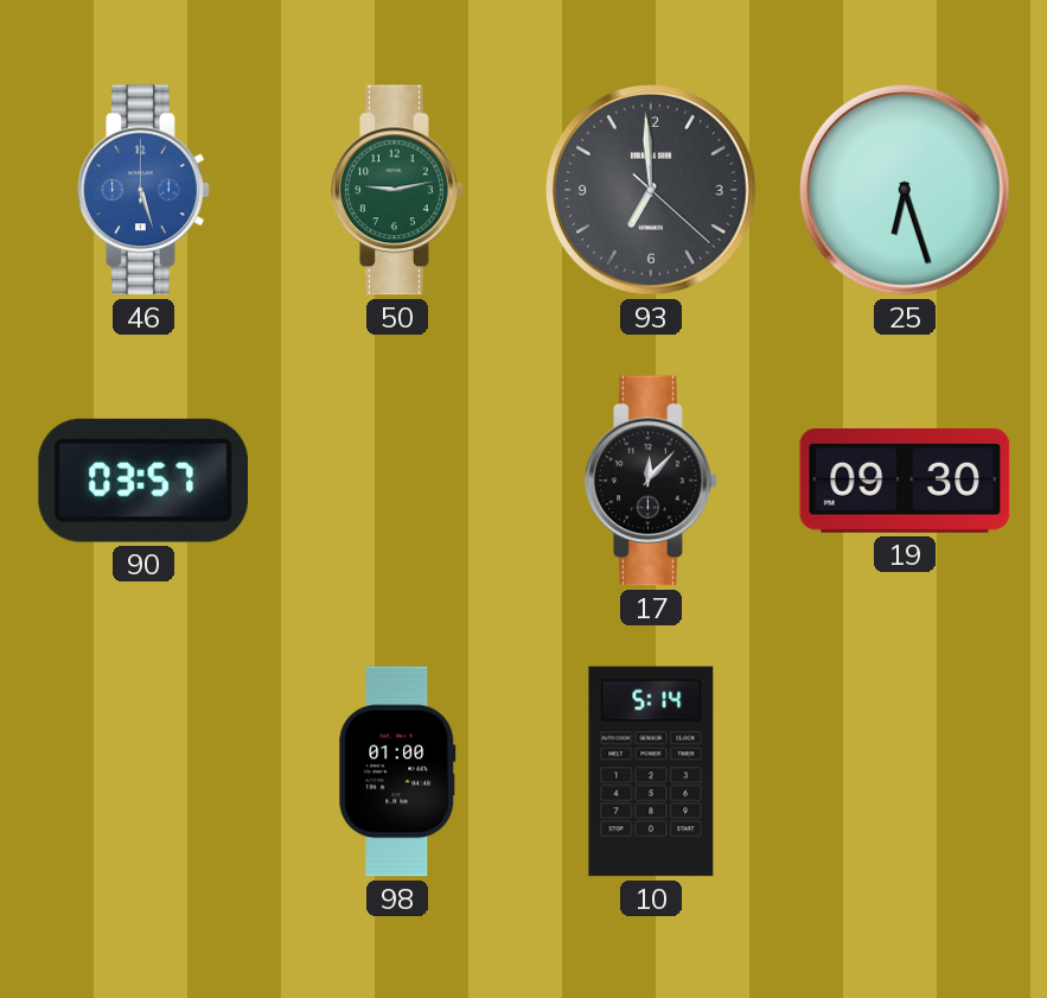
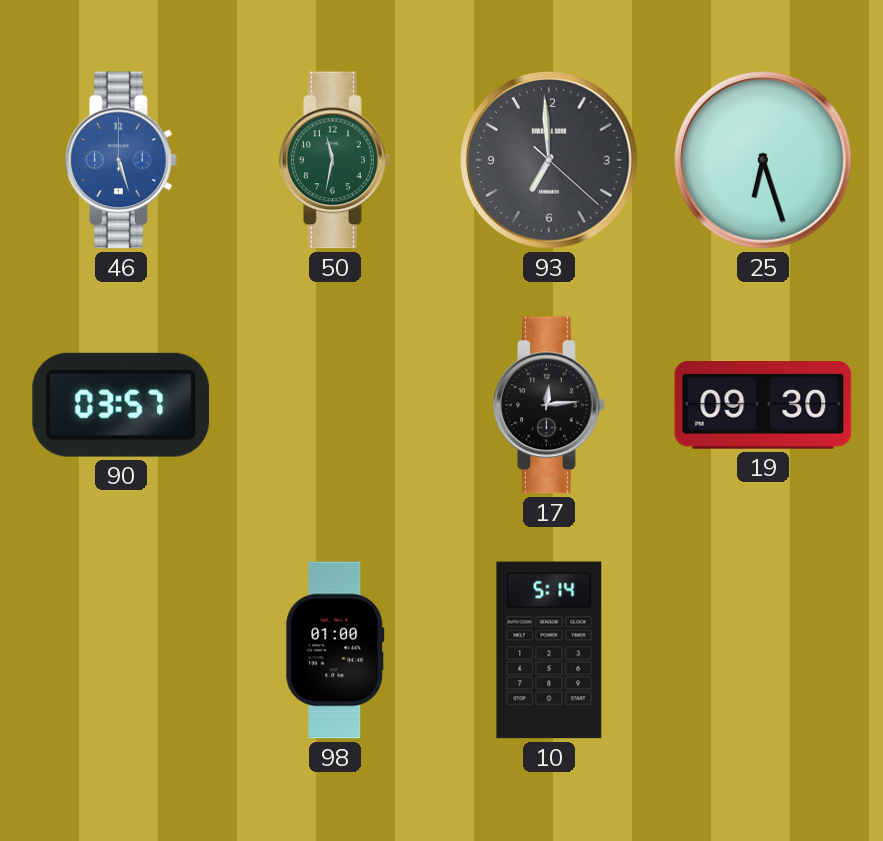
50: 9:13 -> 11:32
17: 12:07 -> 12:14
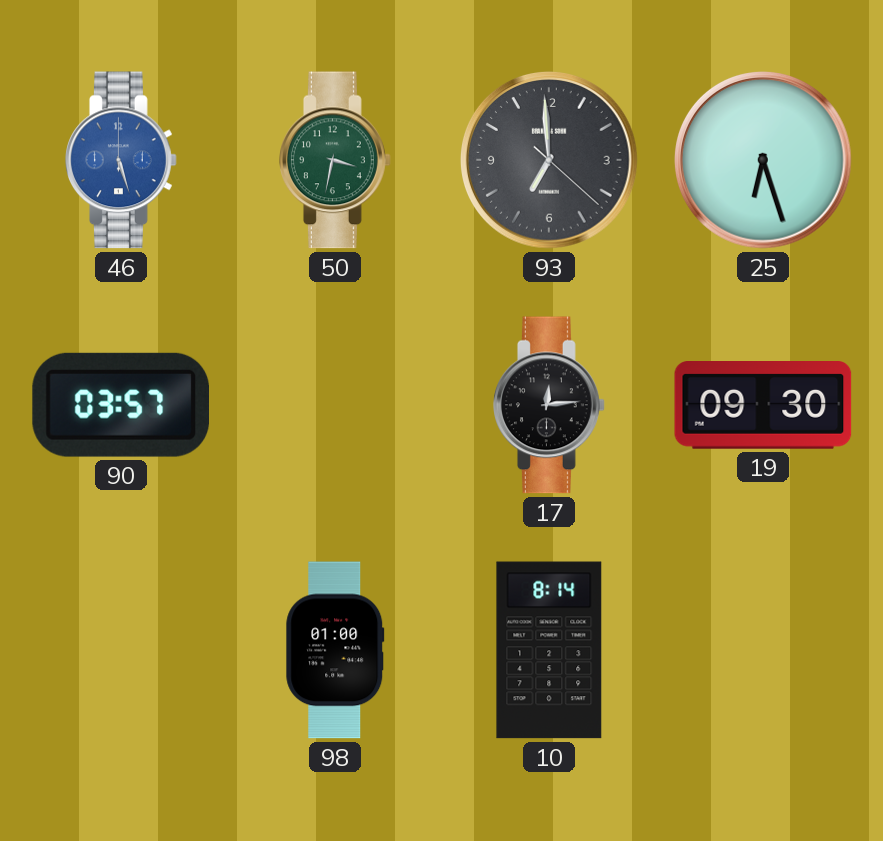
50: 11:32 -> 3:32
10: 5:14 -> 8:14
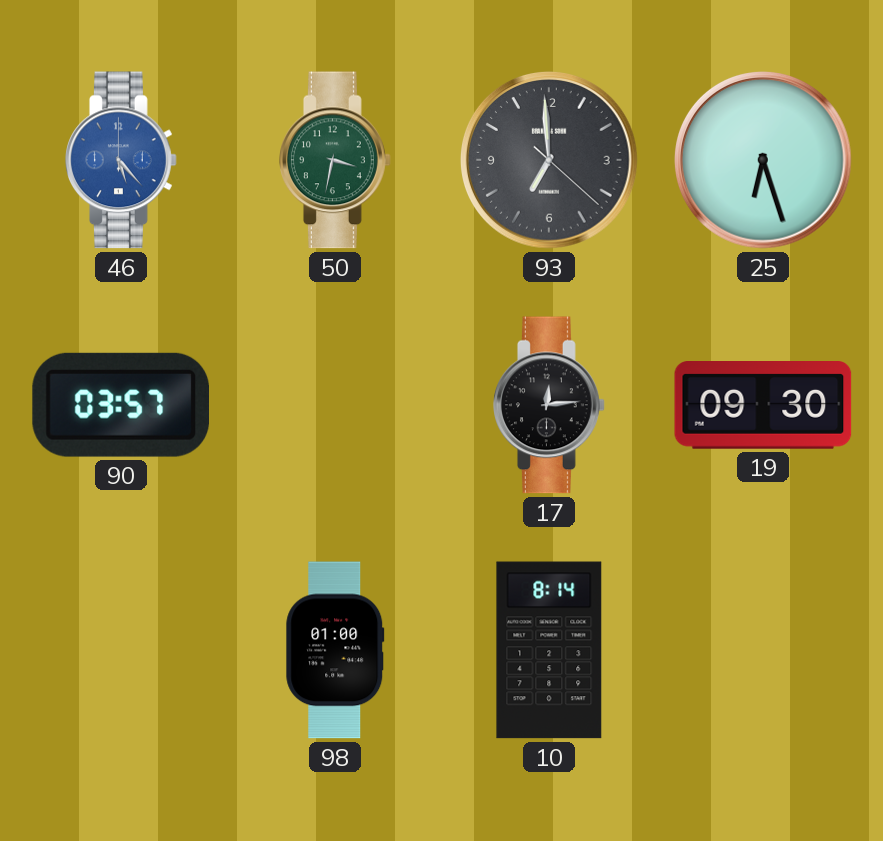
46: 5:27 -> 5:23
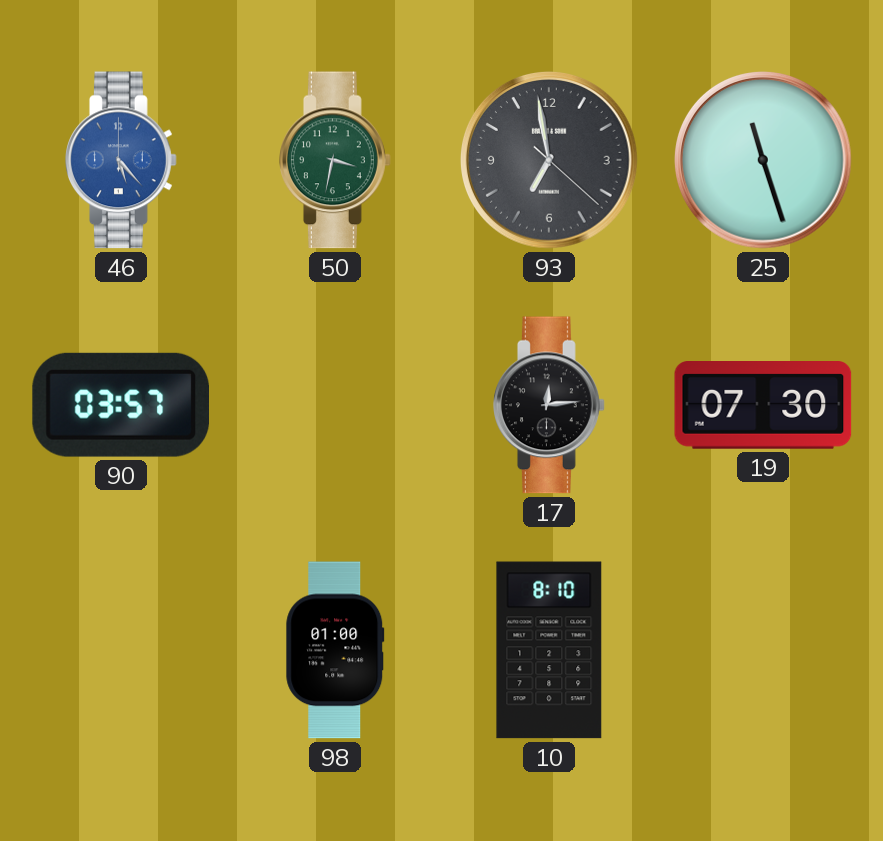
93: 6:59 -> 6:58
25: 6:27 -> 11:27
19: 09:30 -> 07:30
10: 8:14 -> 8:10
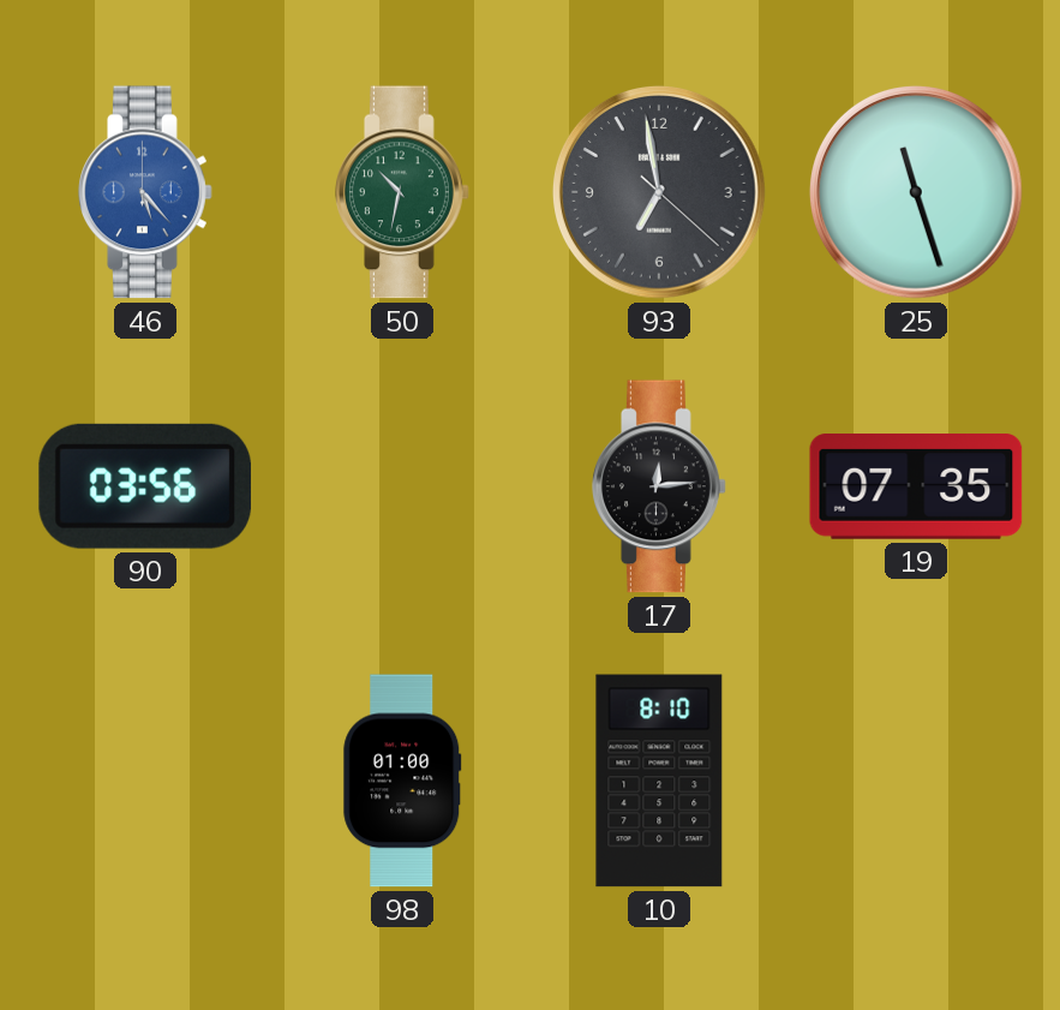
50: 3:32 -> 10:32
90: 03:57 -> 03:56
19: 07:30 -> 07:35
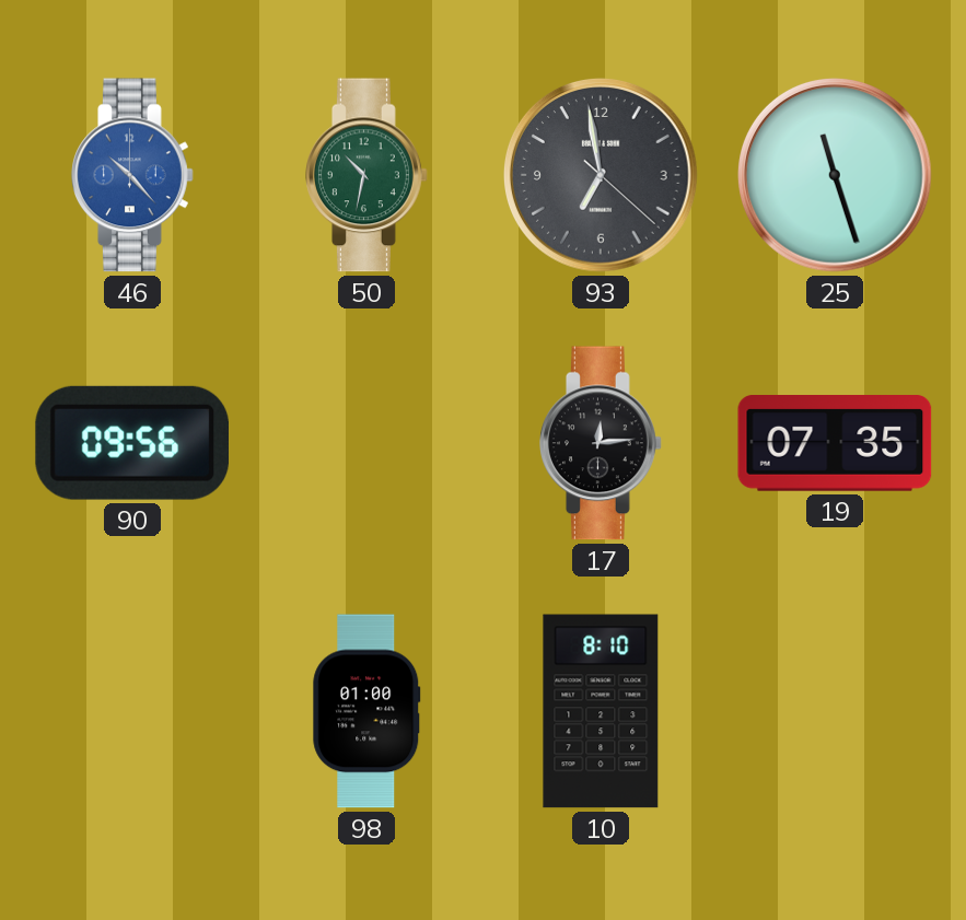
46: 5:23 -> 10:23
90: 03:56 -> 09:56
